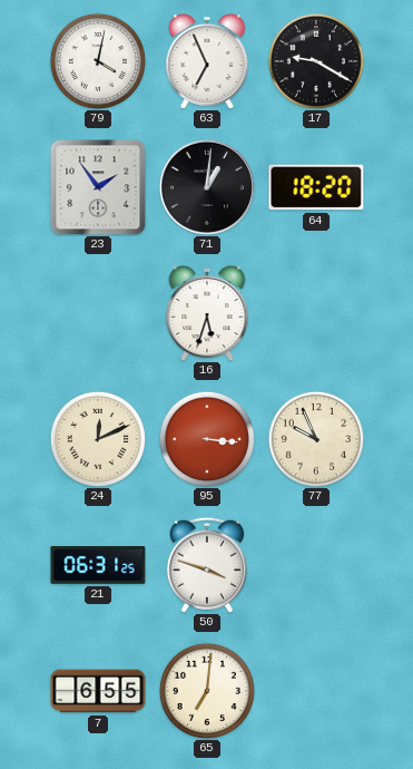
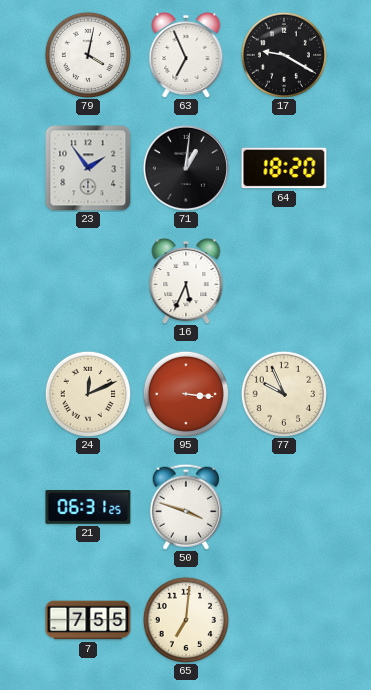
16: 5:33 -> 5:34
7: 6:55 -> 7:55
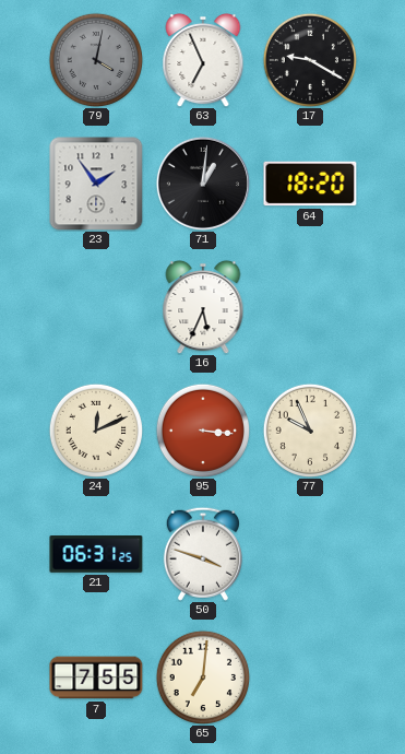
79 dial: white -> grey
